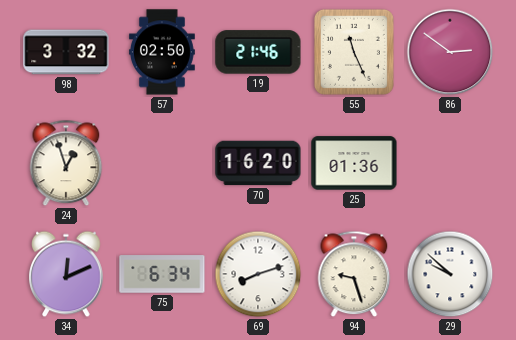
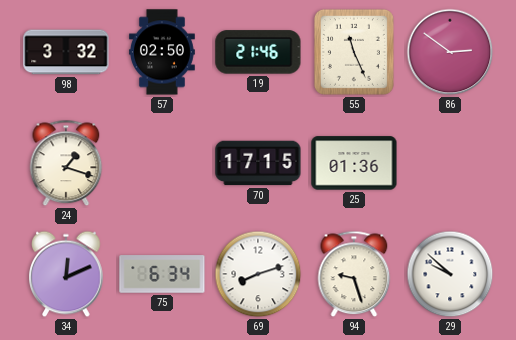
24: 12:57 -> 1:18
70: 16:20 -> 17:15
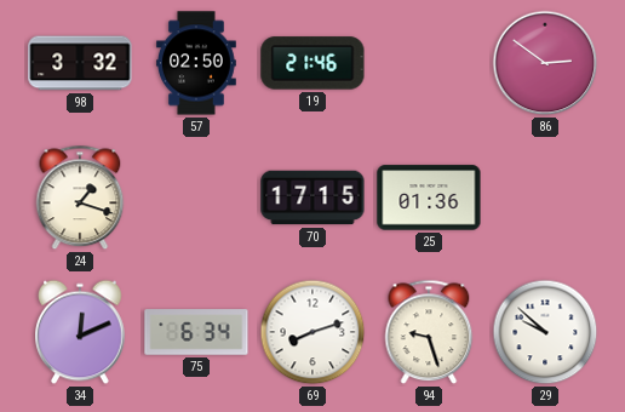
55: 11:26 -> none
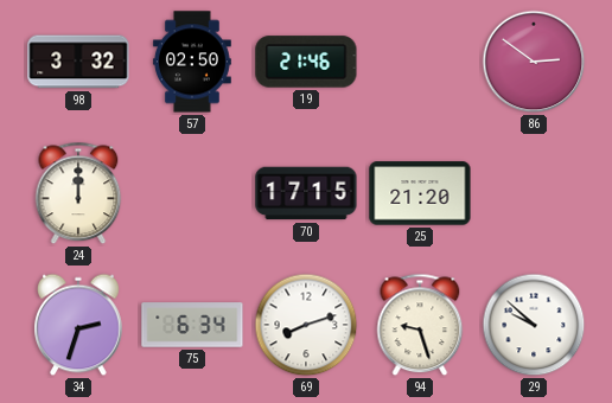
24: 1:18 -> 12:00
25: 01:36 -> 21:20
34: 12:11 -> 2:33
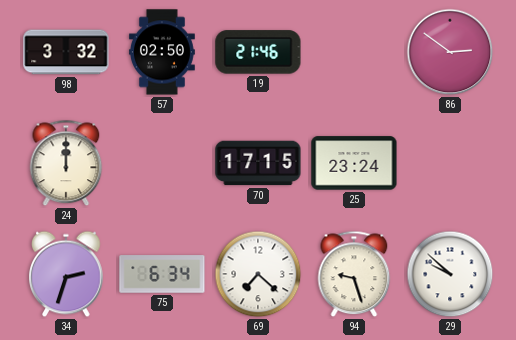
25: 21:20 -> 23:24
69: 8:12 -> 7:22
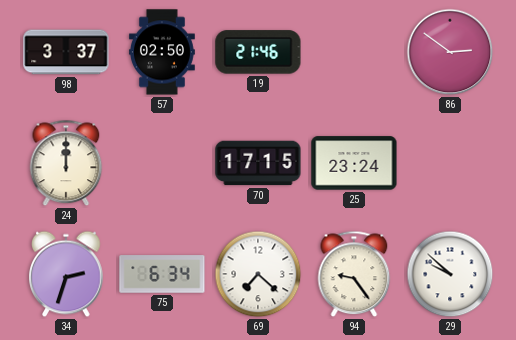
98: 3:32 -> 3:37
94: 9:27 -> 9:24
